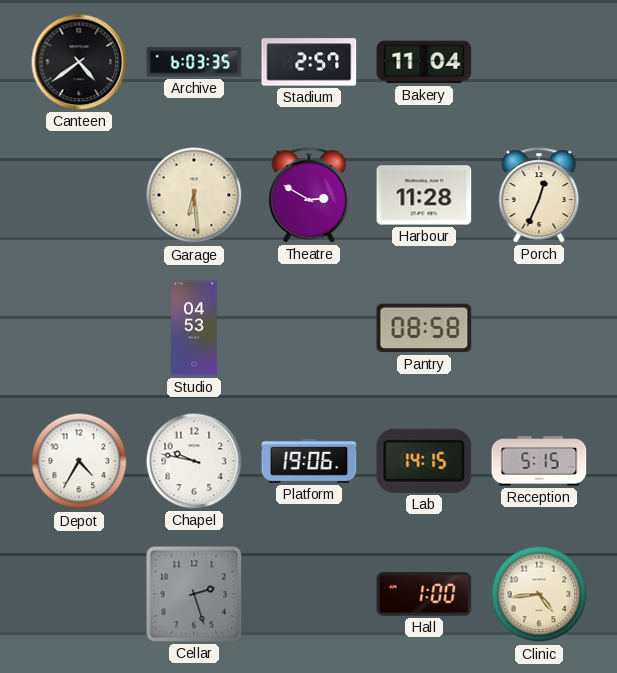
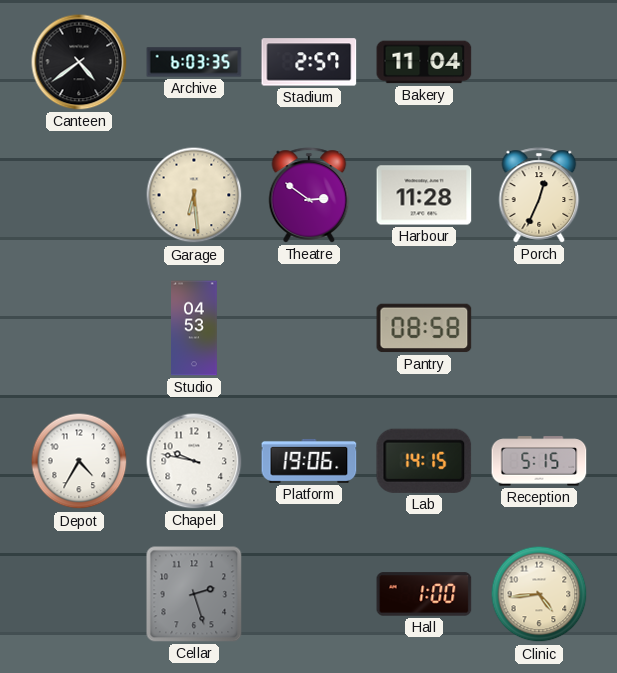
Theatre: 2:50 -> 2:51
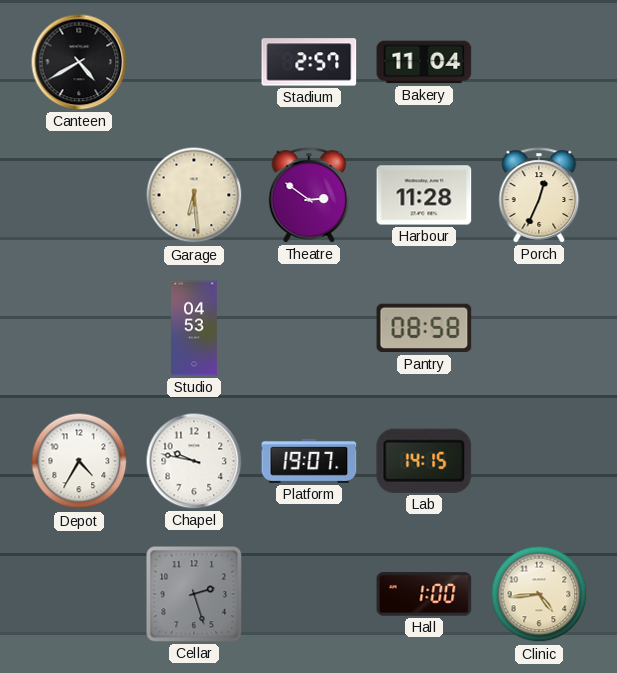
Canteen: 4:39 -> 4:40
Archive: 6:03 -> none
Platform: 19:06 -> 19:07
Reception: 5:15 -> none
